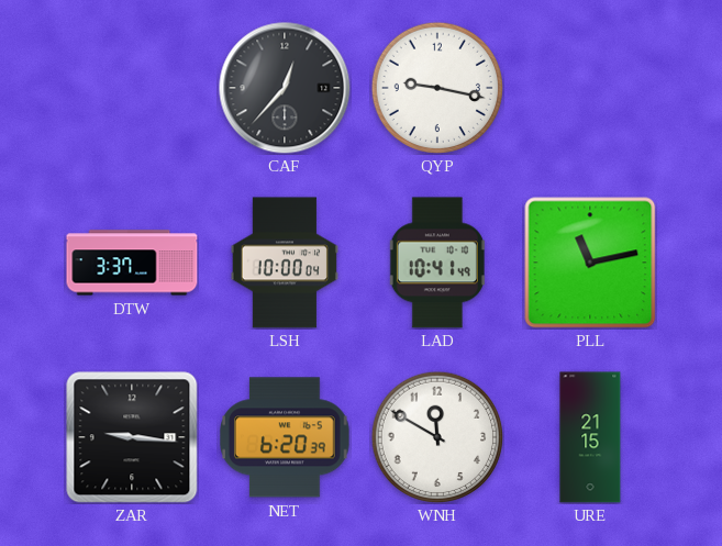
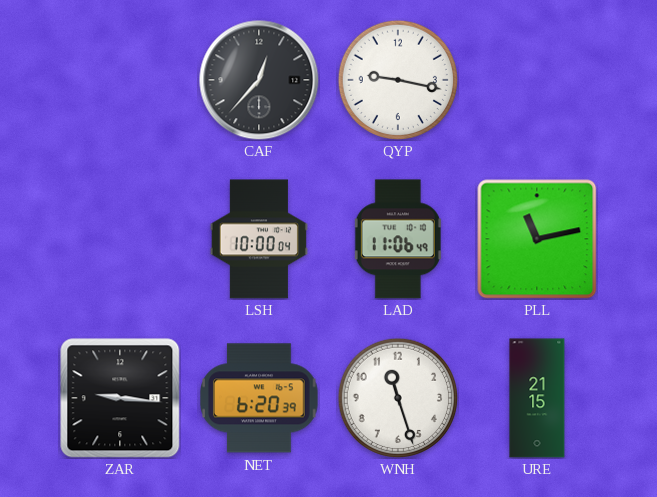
DTW: 3:37 -> none
LAD: 10:41 -> 11:06
WNH: 11:50 -> 11:27
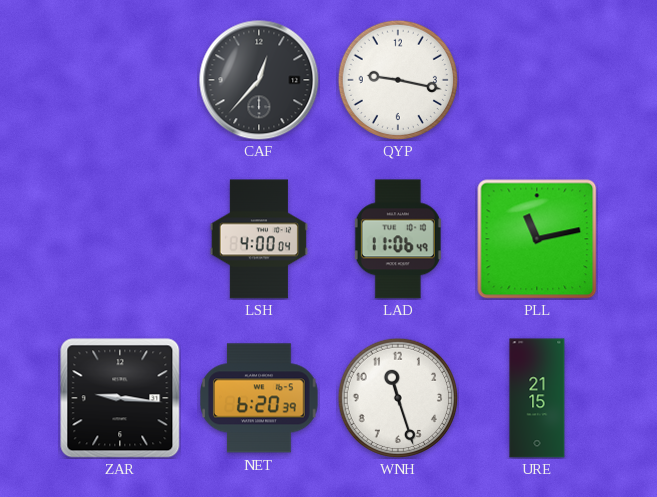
LSH: 10:00 -> 4:00
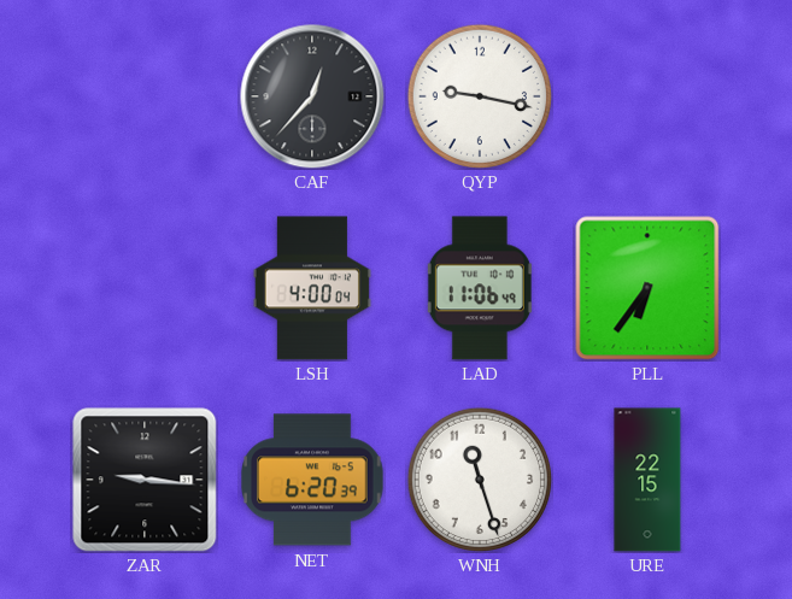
PLL: 11:13 -> 6:36
URE: 21:15 -> 22:15
